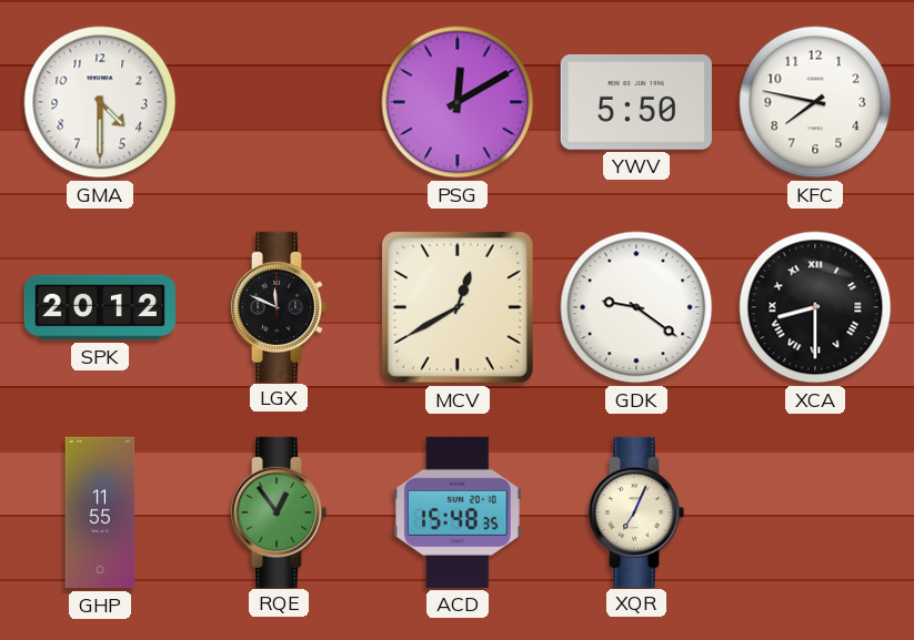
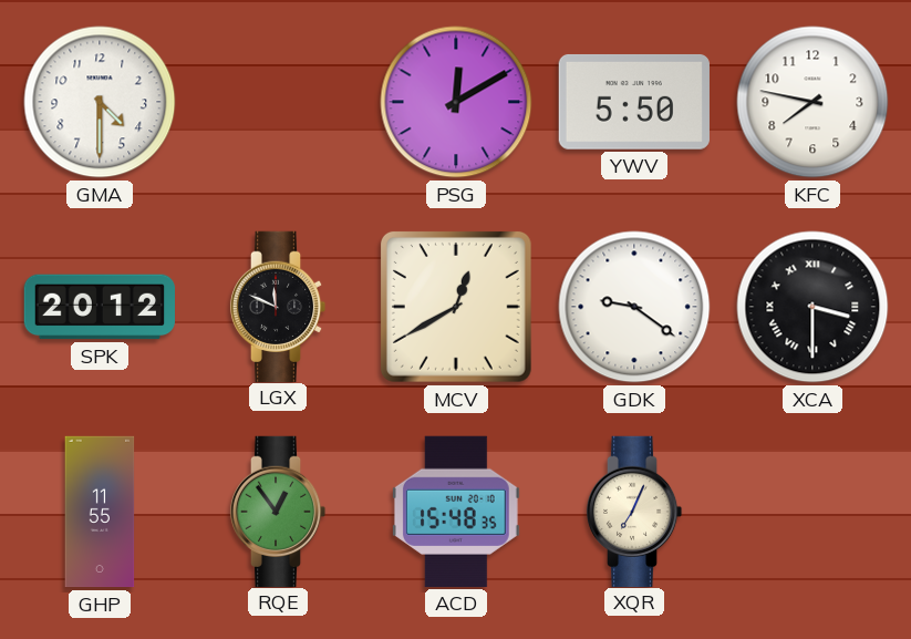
XCA: 8:30 -> 3:30
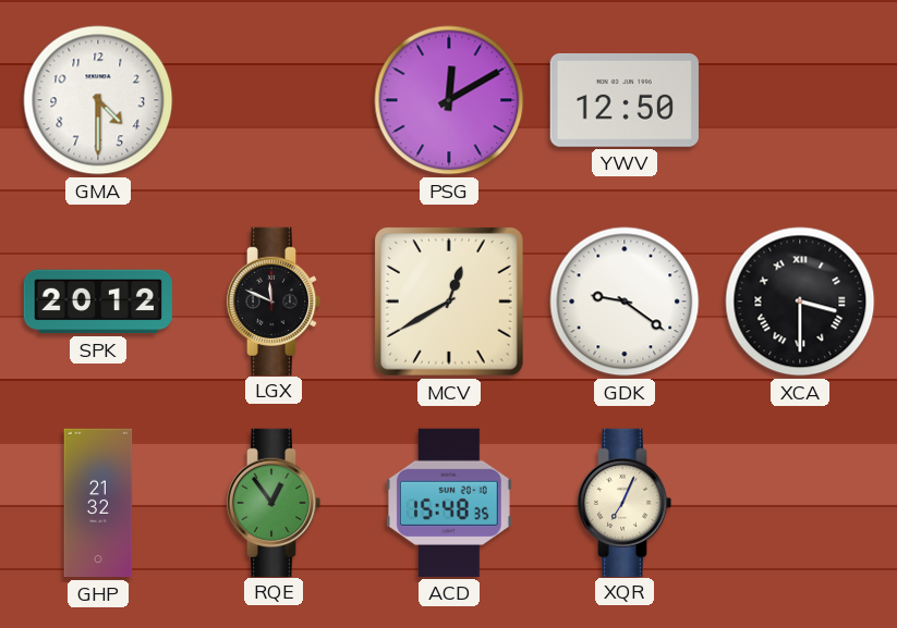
YWV: 5:50 -> 12:50
KFC: 7:47 -> none
GHP: 11:55 -> 21:32
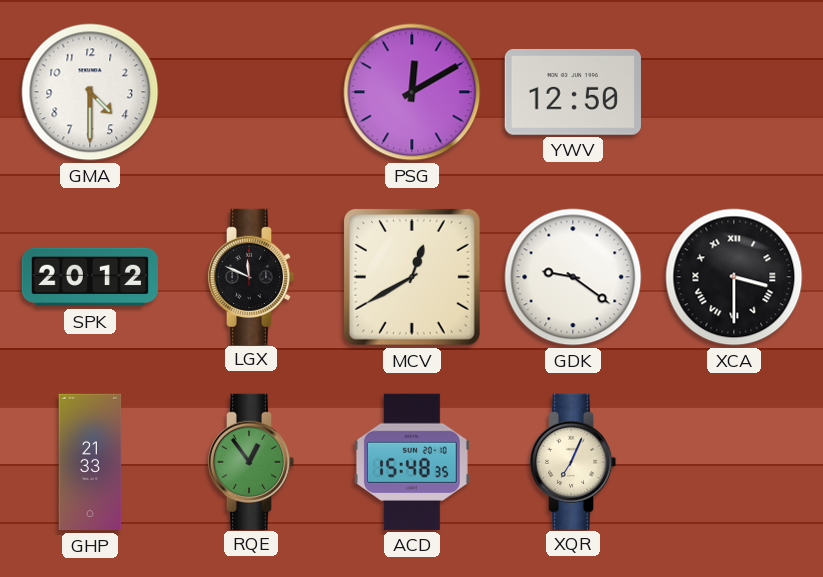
GHP: 21:32 -> 21:33
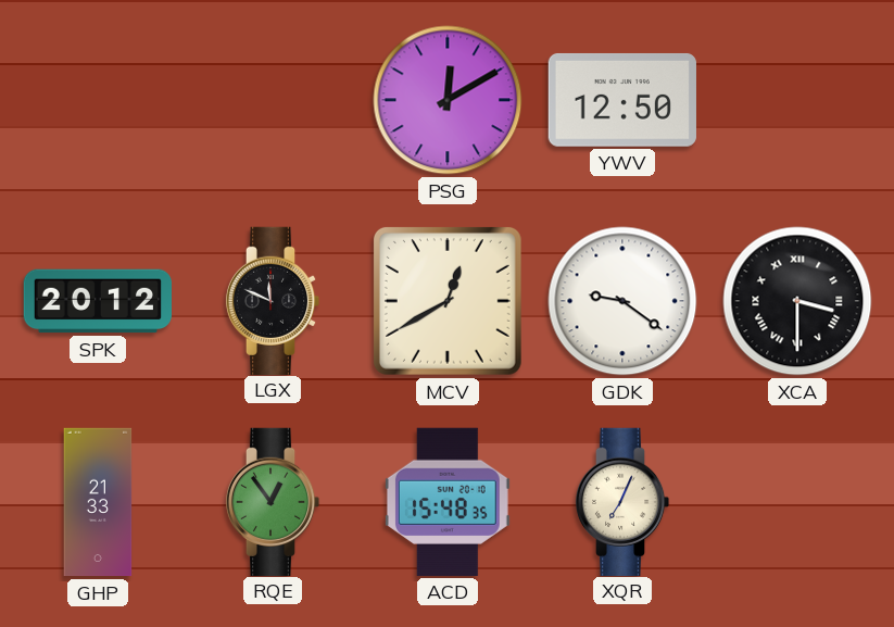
GMA: 4:30 -> none
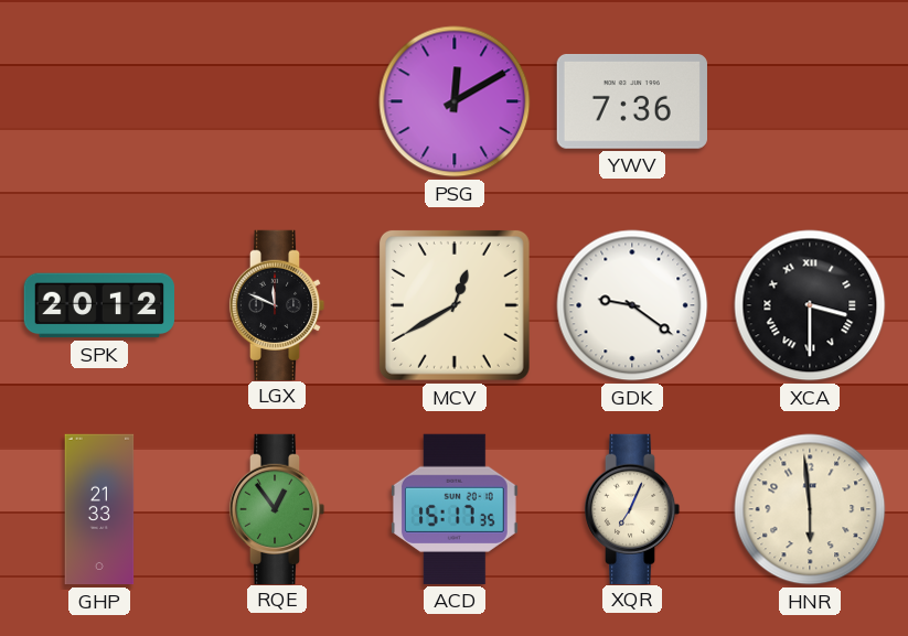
YWV: 12:50 -> 7:36
ACD: 15:48 -> 15:17
HNR: none -> 5:59
